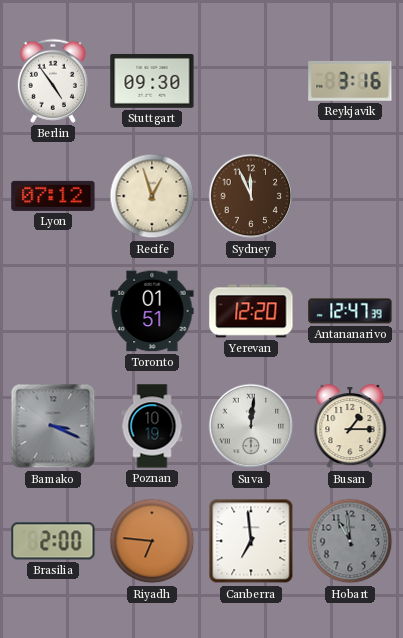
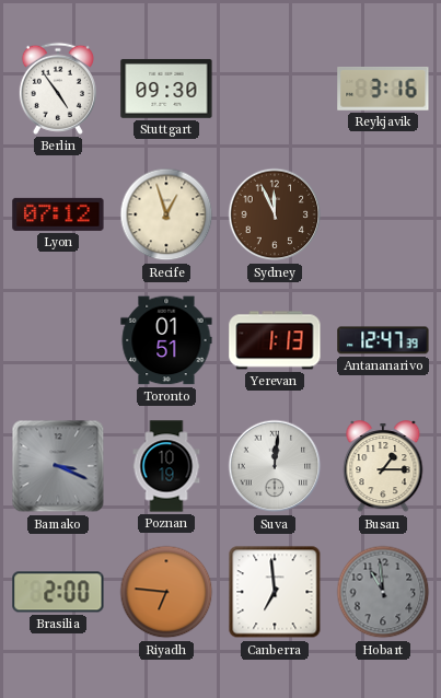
Yerevan: 12:20 -> 1:13
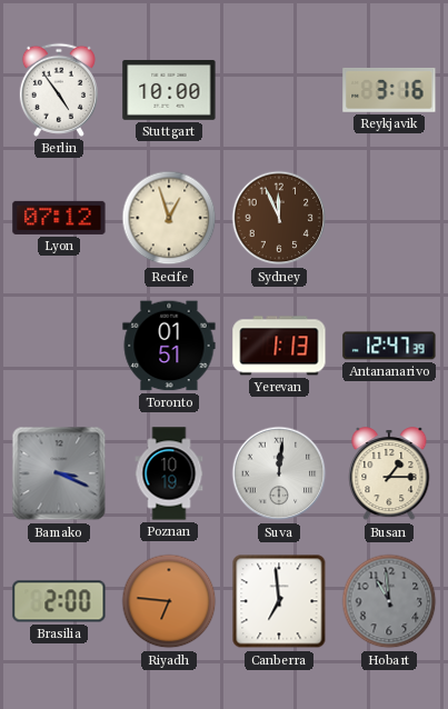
Stuttgart: 09:30 -> 10:00
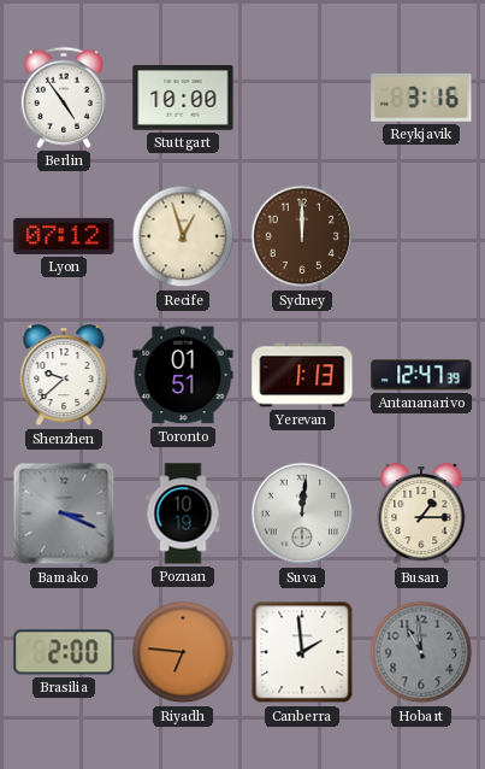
Sydney: 11:56 -> 12:00
Shenzhen: none -> 9:38
Canberra: 6:59 -> 1:59
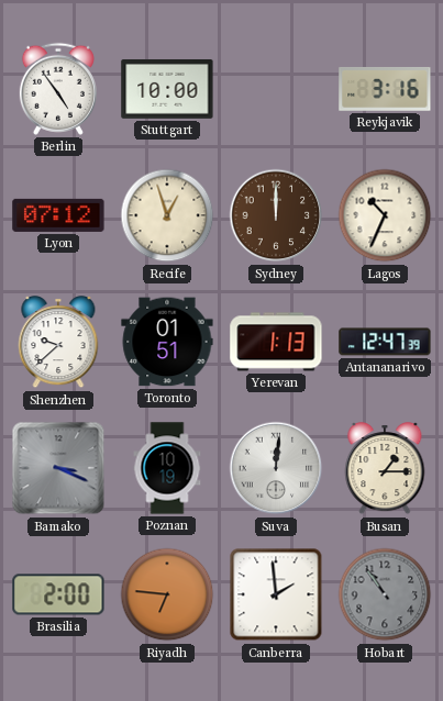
Lagos: none -> 10:34
Hobart: 10:59 -> 10:54
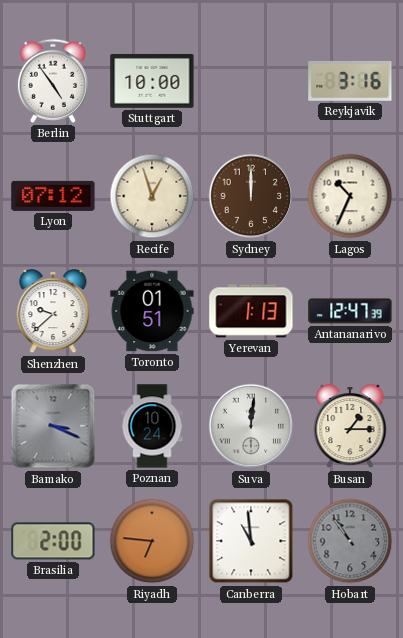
Poznan: 10:19 -> 10:24
Canberra: 1:59 -> 10:59
